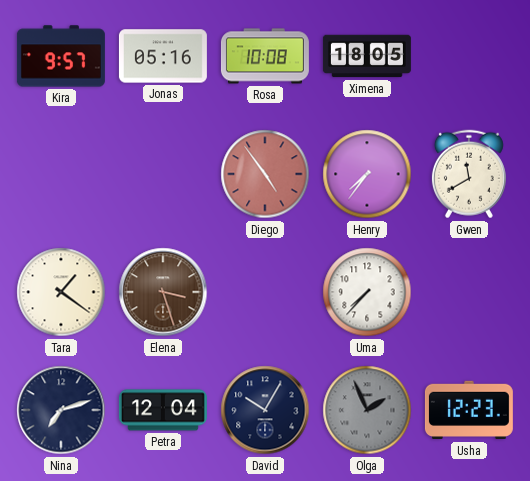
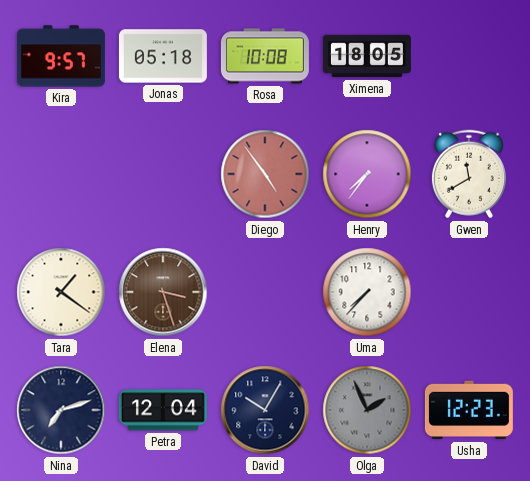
Jonas: 05:16 -> 05:18
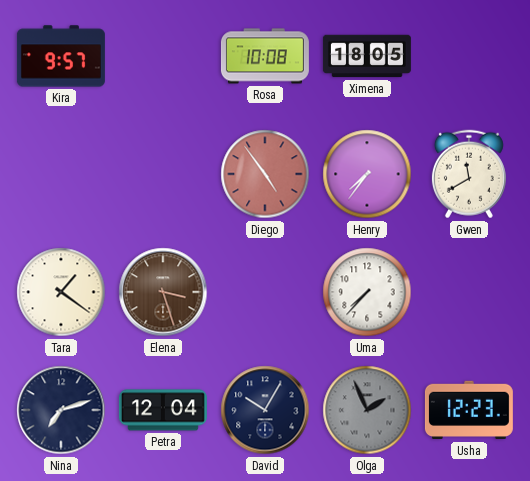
Jonas: 05:18 -> none
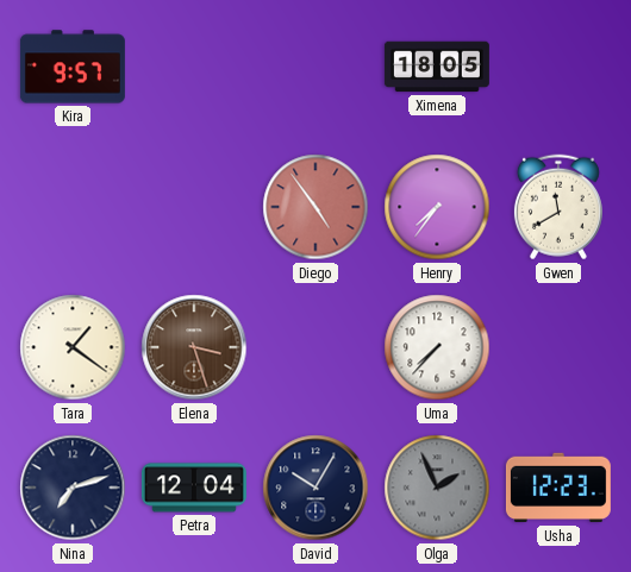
Rosa: 10:08 -> none
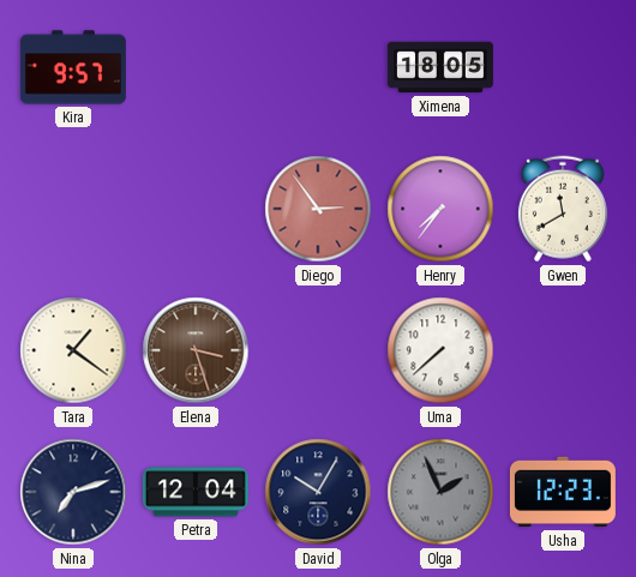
Diego: 4:54 -> 2:54
Uma: 7:37 -> 7:38
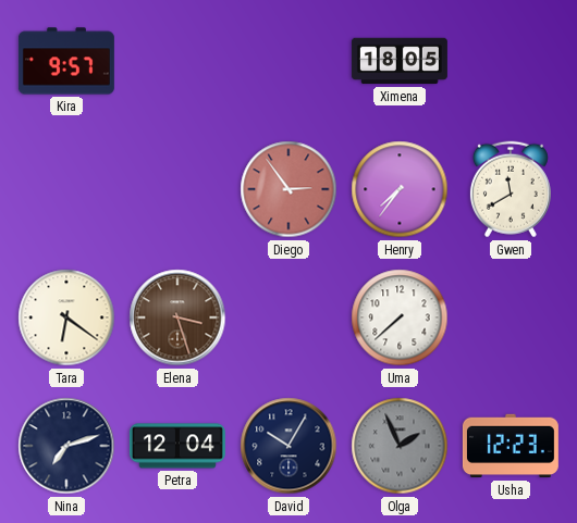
Tara: 1:21 -> 6:21
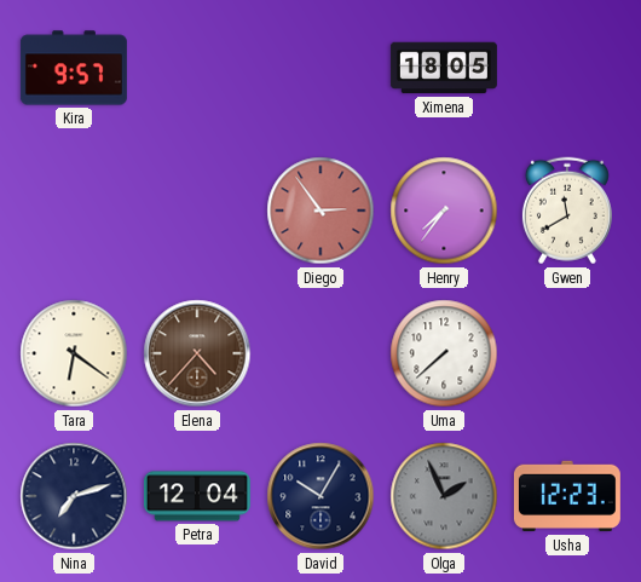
Elena: 3:27 -> 4:37
